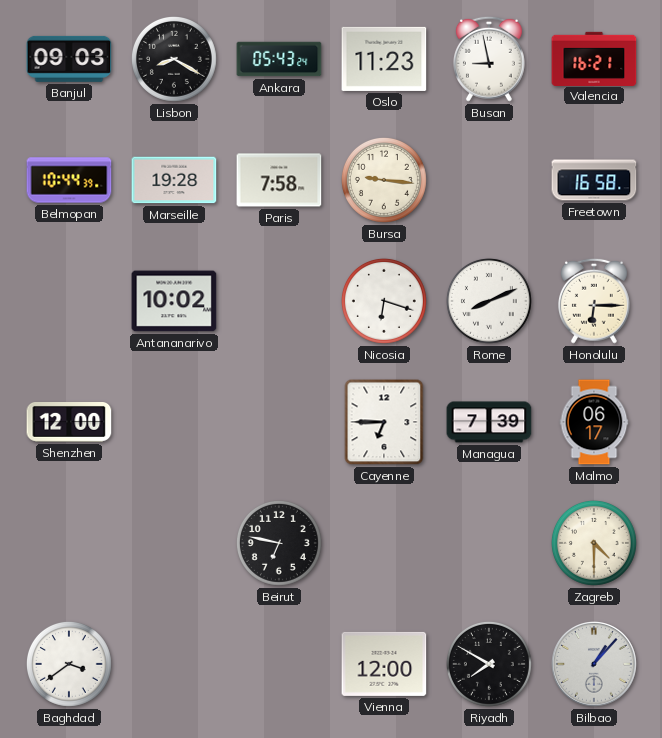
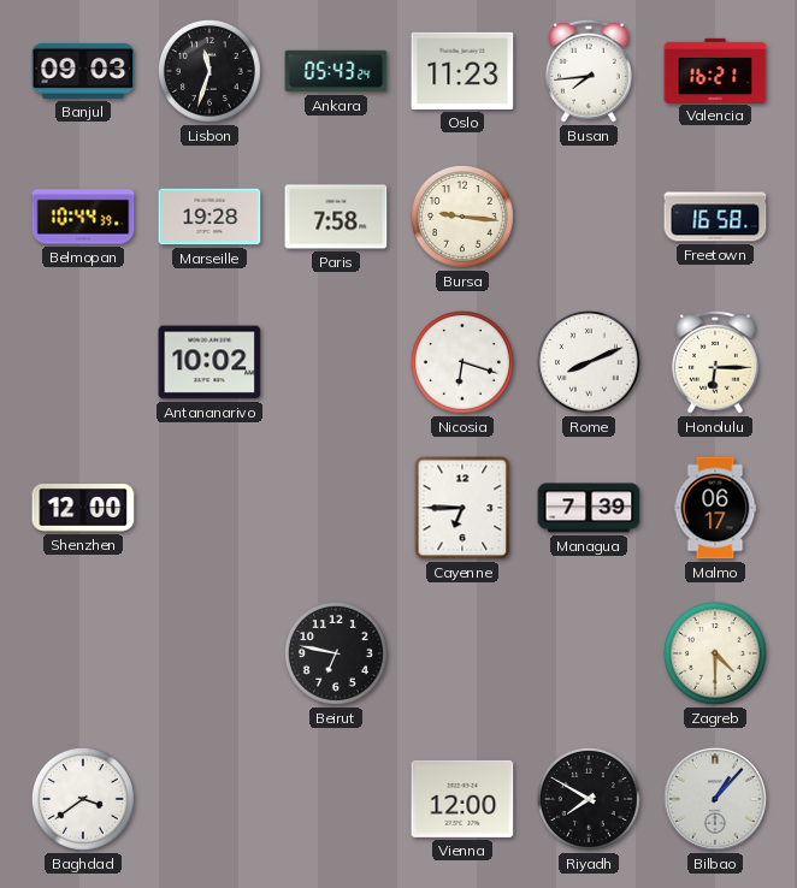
Lisbon: 8:20 -> 11:33
Busan: 8:58 -> 7:44
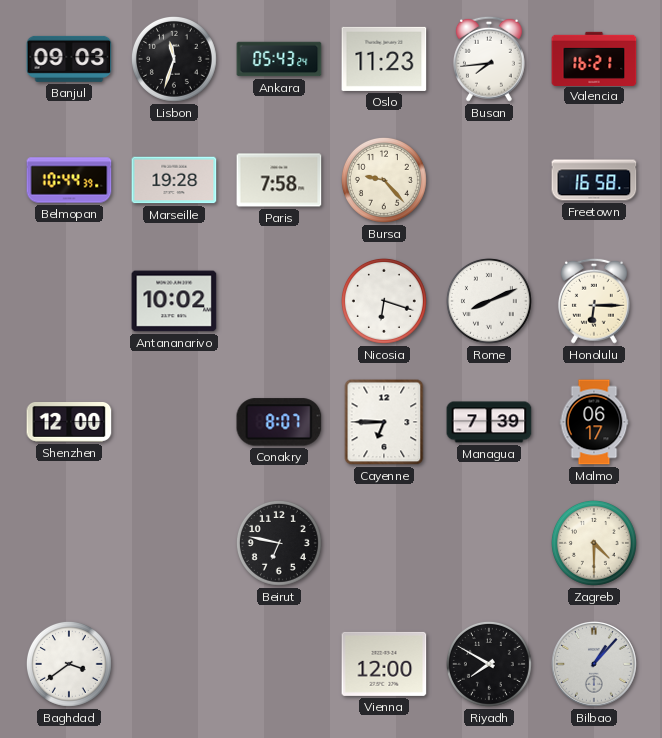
Bursa: 9:16 -> 9:23
Conakry: none -> 8:07
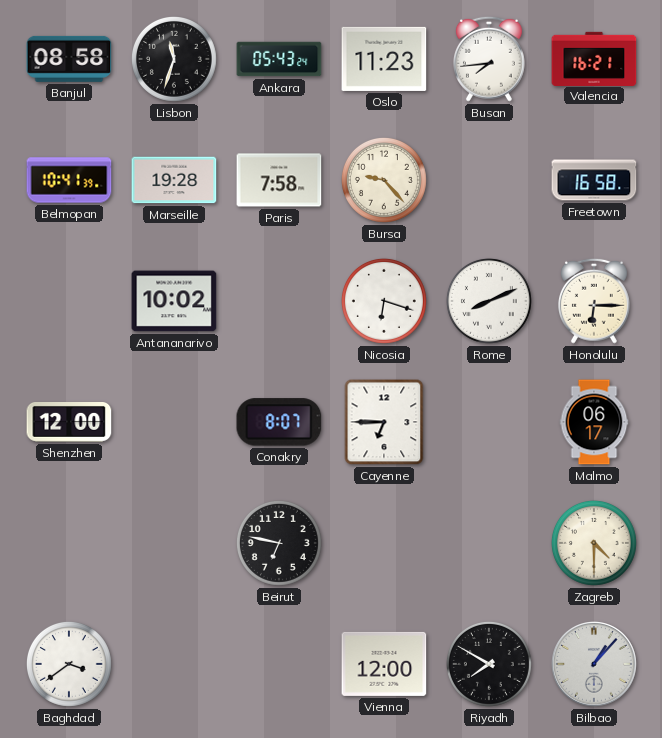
Banjul: 09:03 -> 08:58
Belmopan: 10:44 -> 10:41
Managua: 7:39 -> none
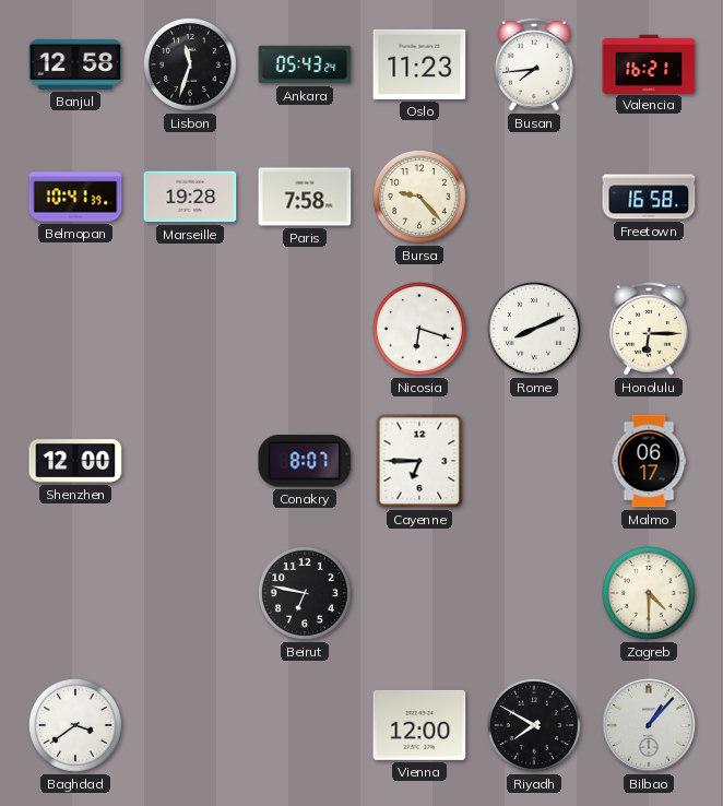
Banjul: 08:58 -> 12:58
Antananarivo: 10:02 -> none
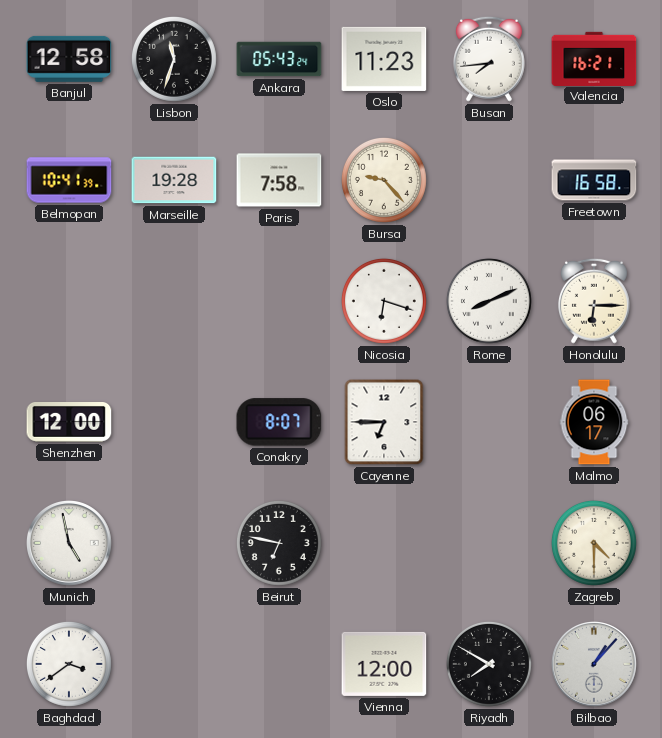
Munich: none -> 4:58
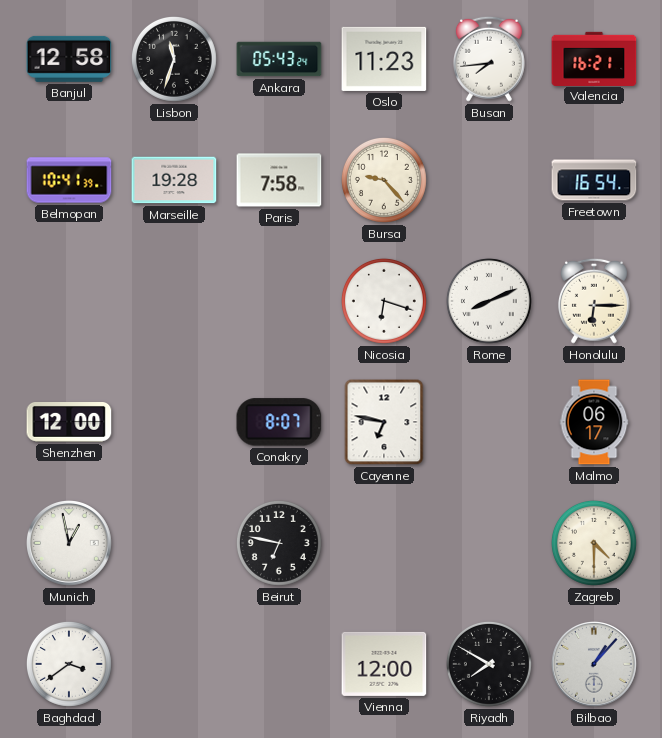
Freetown: 16:58 -> 16:54
Cayenne: 6:45 -> 6:47
Munich: 4:58 -> 12:58
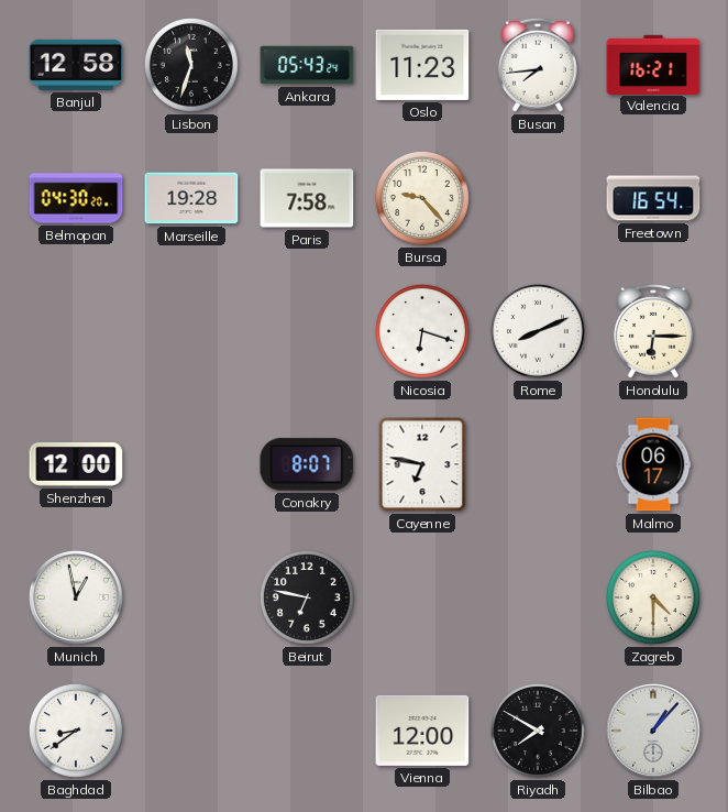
Belmopan: 10:41 -> 04:30
Baghdad: 3:39 -> 8:39
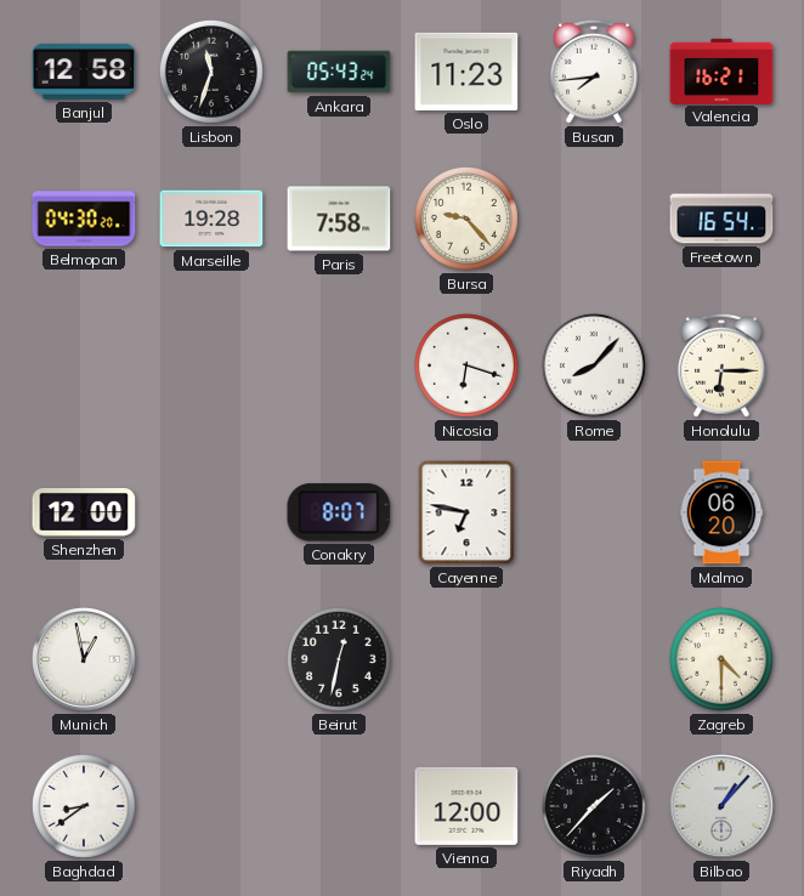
Rome: 8:11 -> 8:07
Malmo: 06:17 -> 06:20
Beirut: 6:47 -> 12:32
Riyadh: 7:50 -> 1:37
